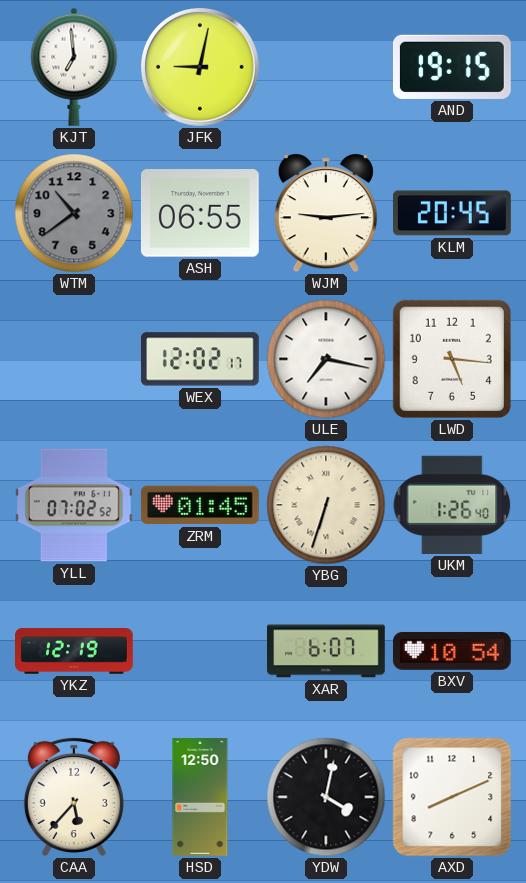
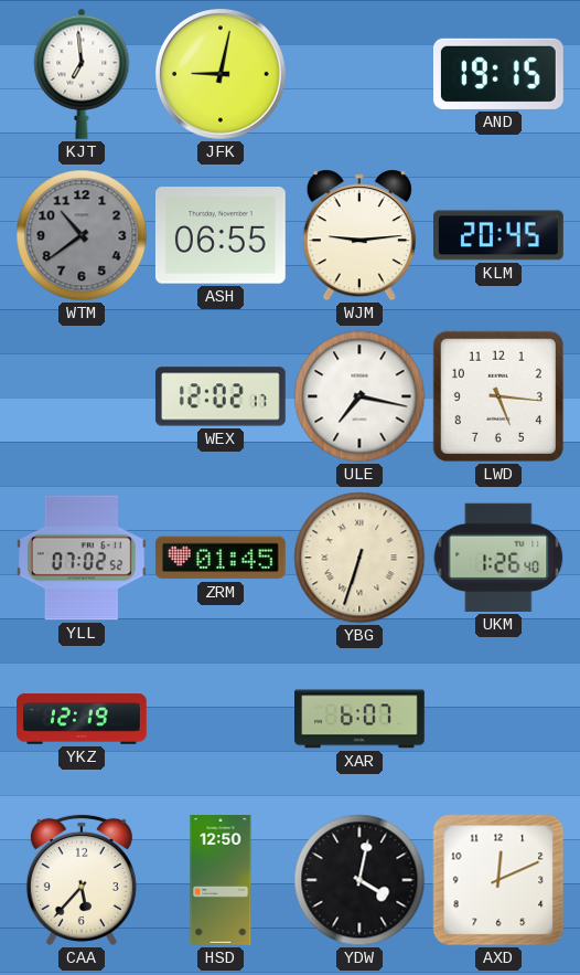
BXV: 10:54 -> none
AXD: 8:11 -> 12:11
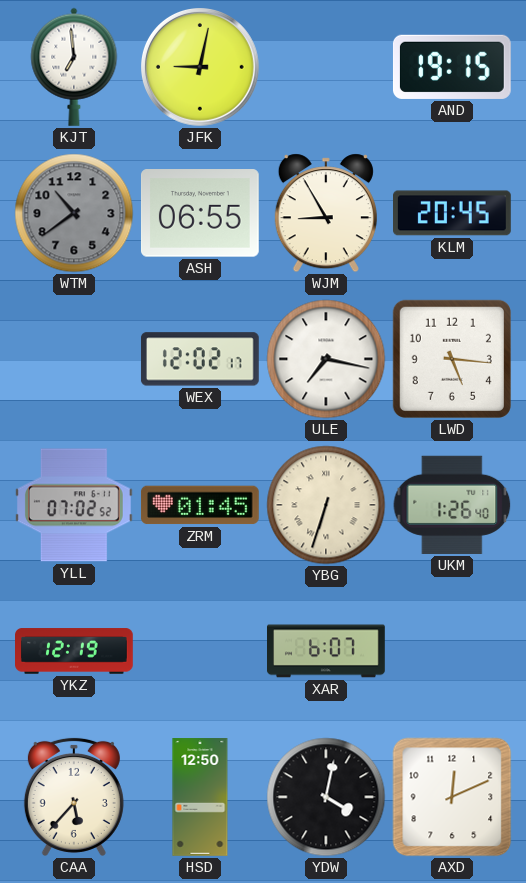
WJM: 9:14 -> 8:55
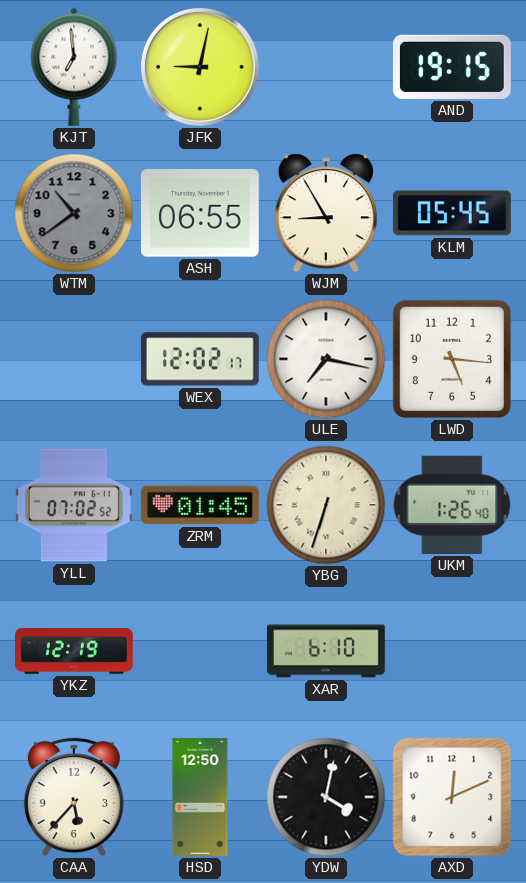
KLM: 20:45 -> 05:45
XAR: 6:07 -> 6:10
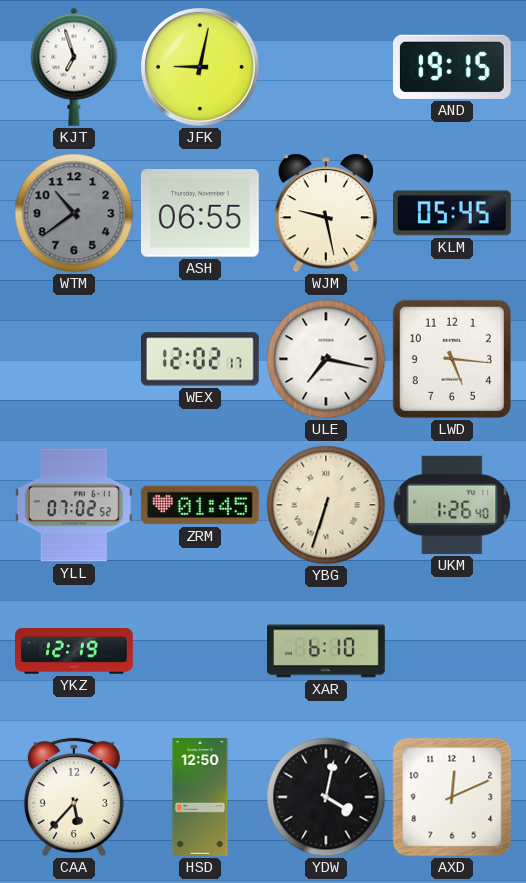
KJT: 6:59 -> 6:57
WJM: 8:55 -> 9:28
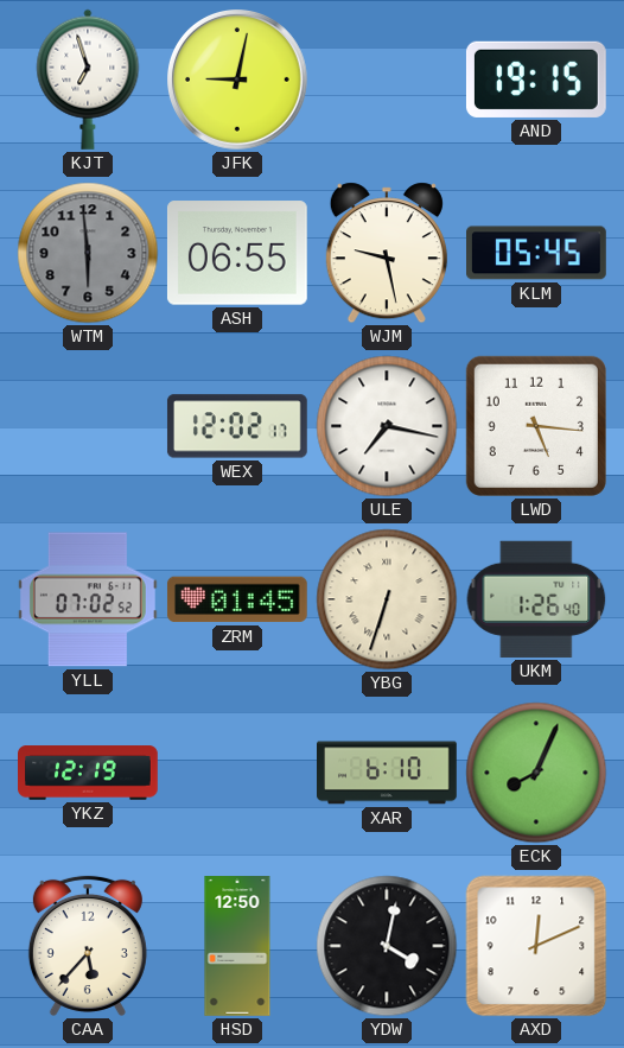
WTM: 10:39 -> 5:59
ECK: none -> 8:04
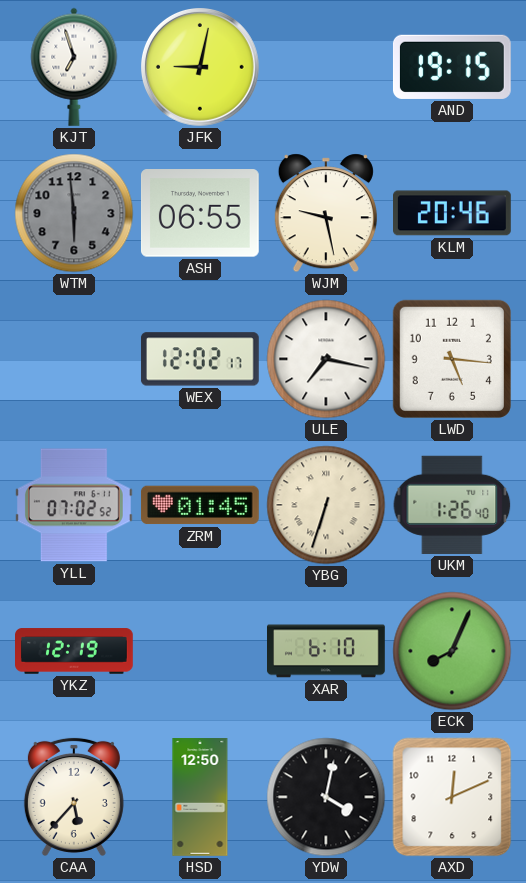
KLM: 05:45 -> 20:46
